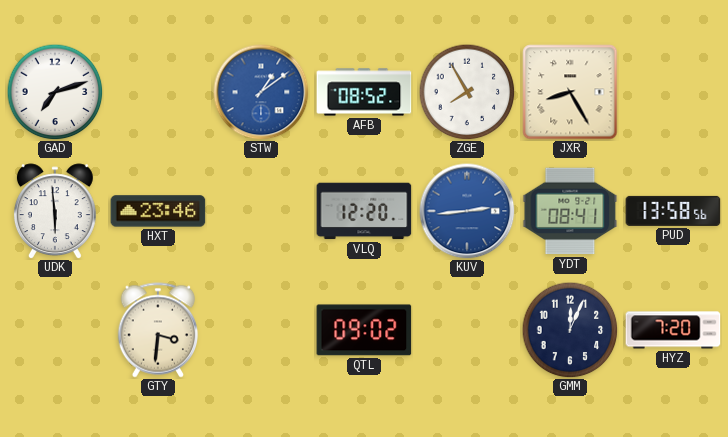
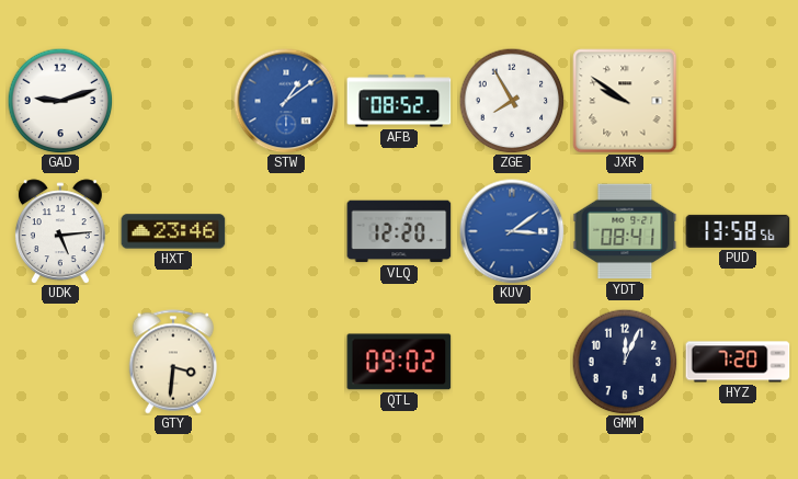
GAD: 7:12 -> 9:12
JXR: 8:25 -> 9:51
UDK: 5:59 -> 5:14
KUV: 2:44 -> 3:09
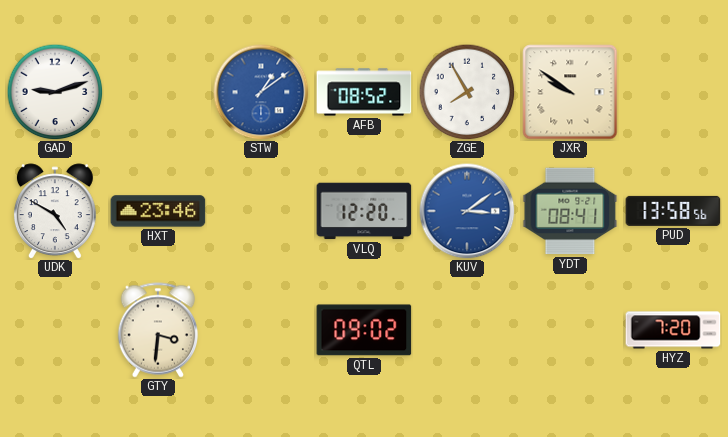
UDK: 5:14 -> 4:50
GMM: 12:04 -> none
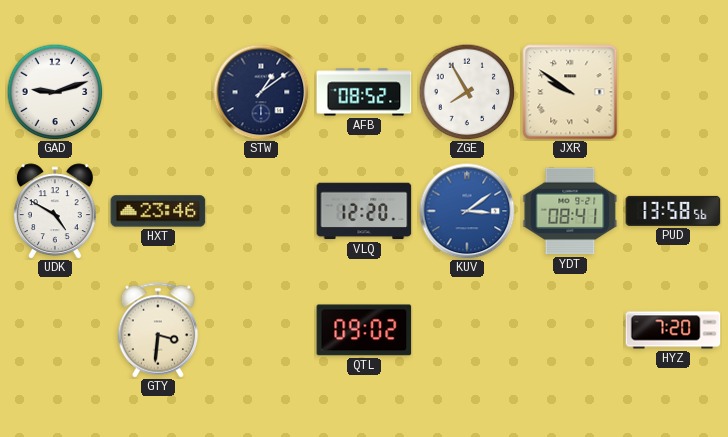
STW dial: blue -> navy
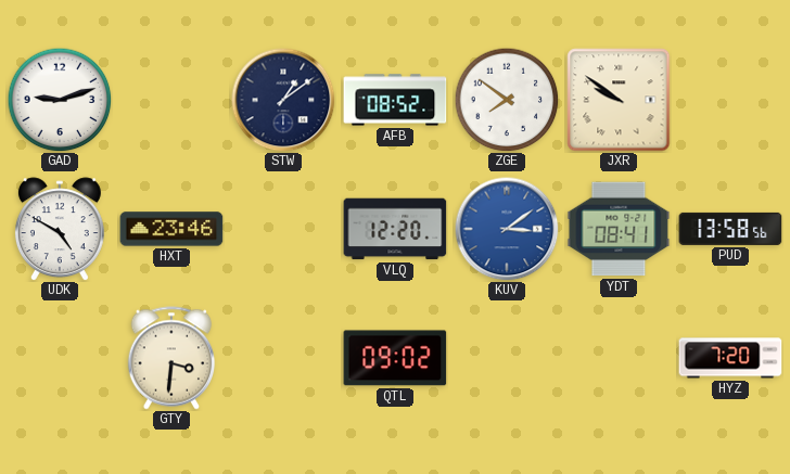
ZGE: 7:55 -> 7:51
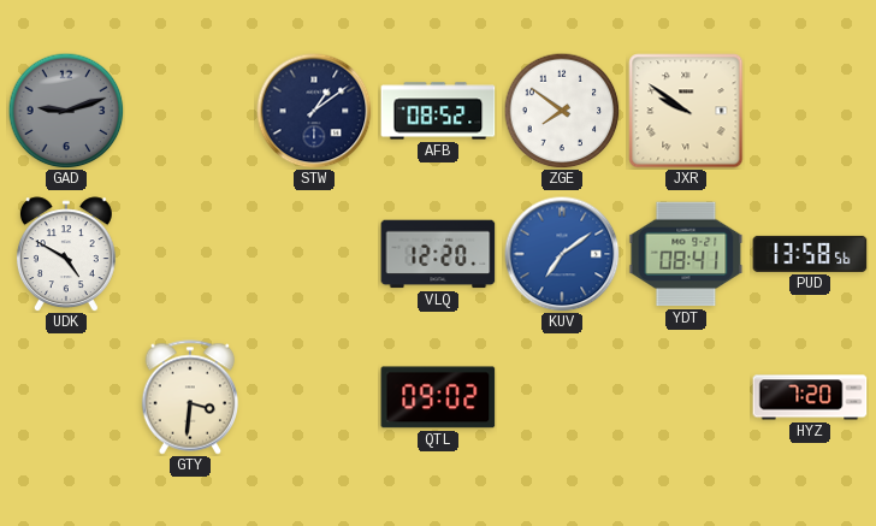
GAD dial: white -> grey
HXT: 23:46 -> none
KUV: 3:09 -> 7:09
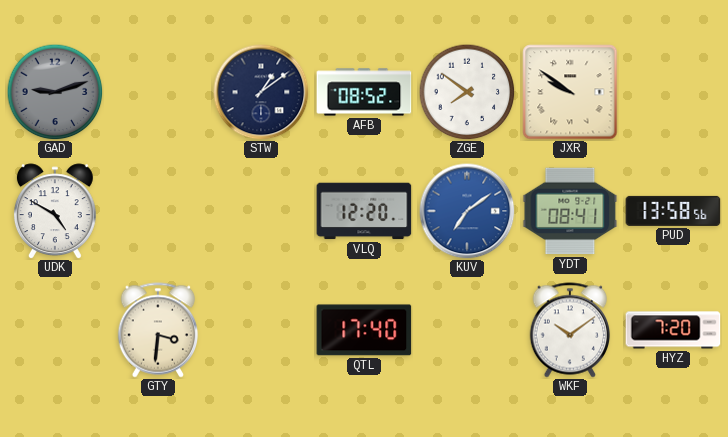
QTL: 09:02 -> 17:40
WKF: none -> 10:09
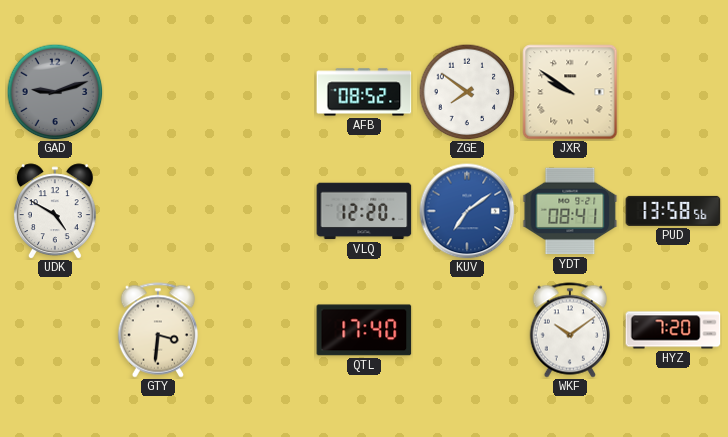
STW: 1:09 -> none
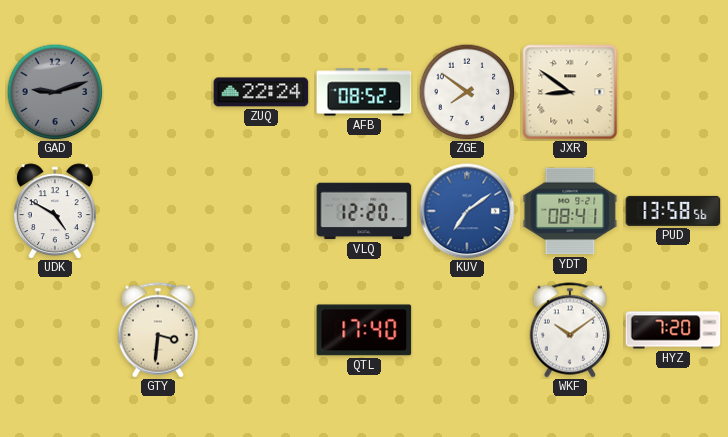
ZUQ: none -> 22:24
JXR: 9:51 -> 8:51
